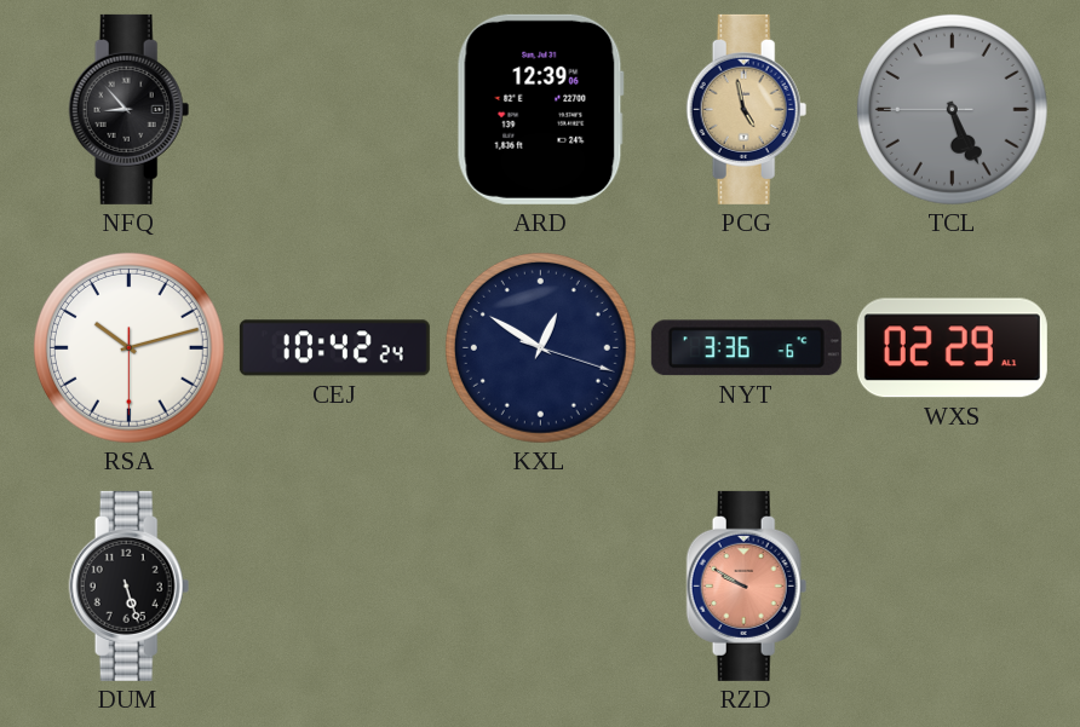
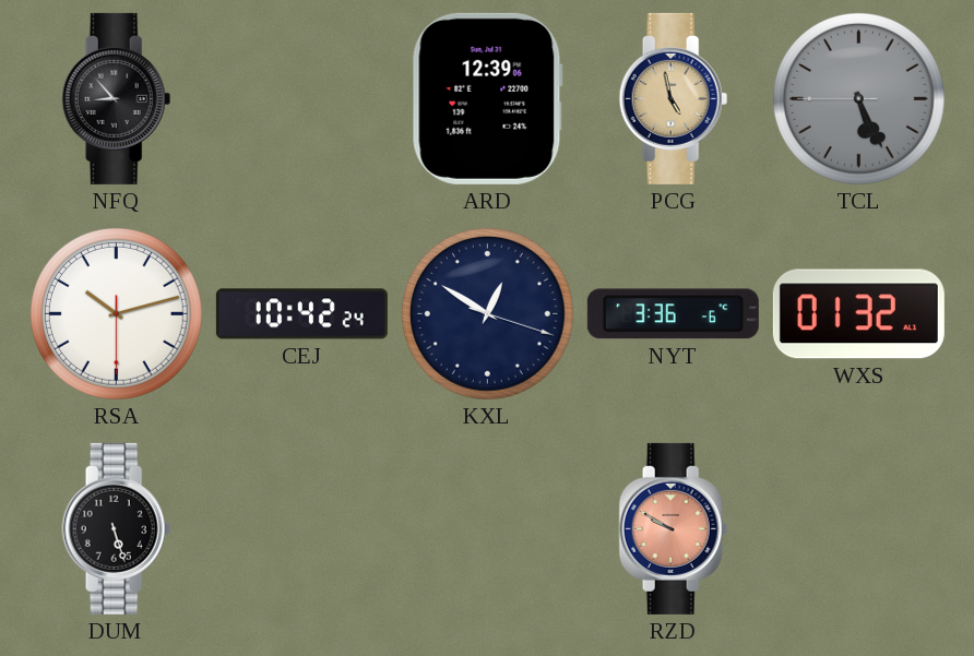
WXS: 02:29 -> 01:32
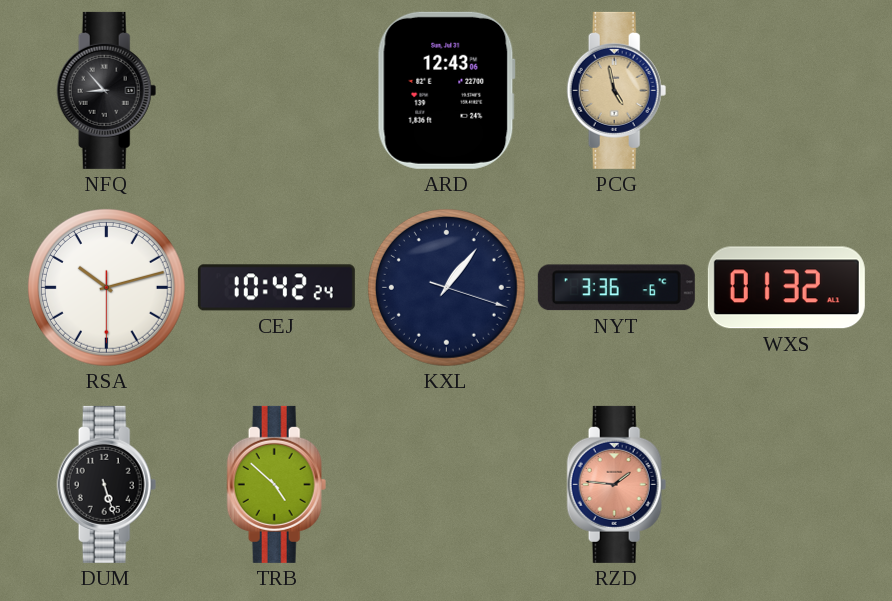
ARD: 12:39 -> 12:43
TCL: 5:25 -> none
KXL: 12:50 -> 1:06
TRB: none -> 4:52
RZD: 9:50 -> 1:46
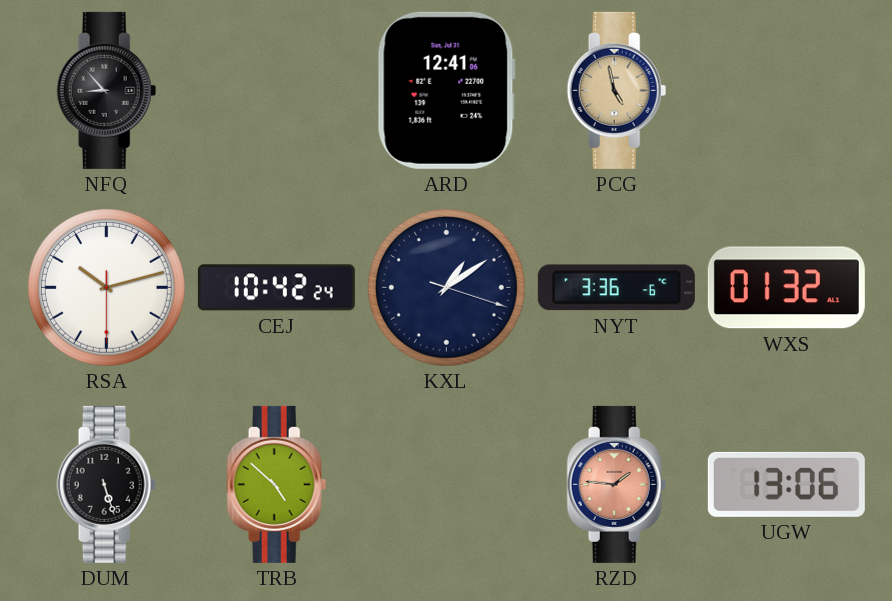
ARD: 12:43 -> 12:41
KXL: 1:06 -> 1:09
UGW: none -> 13:06
